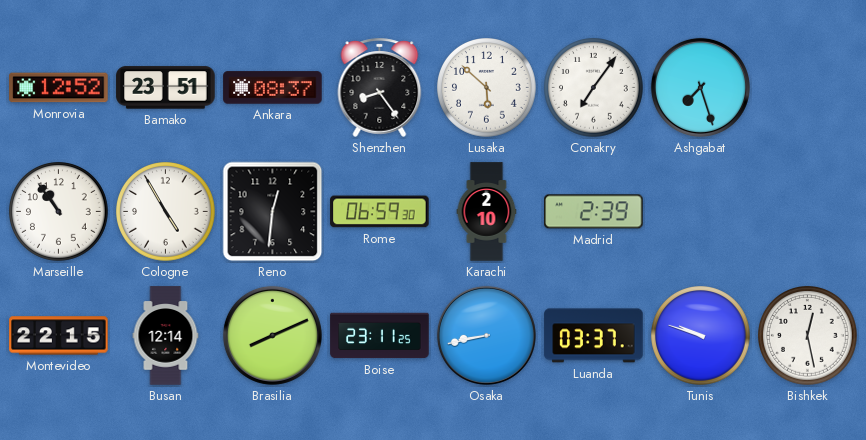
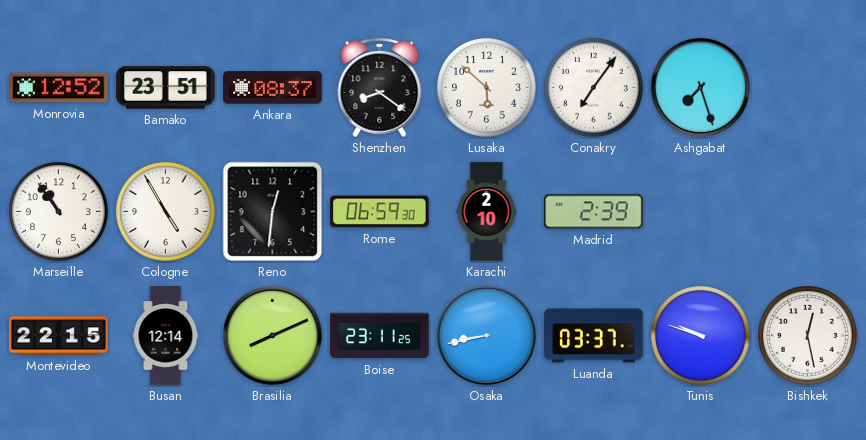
Shenzhen: 8:24 -> 8:21
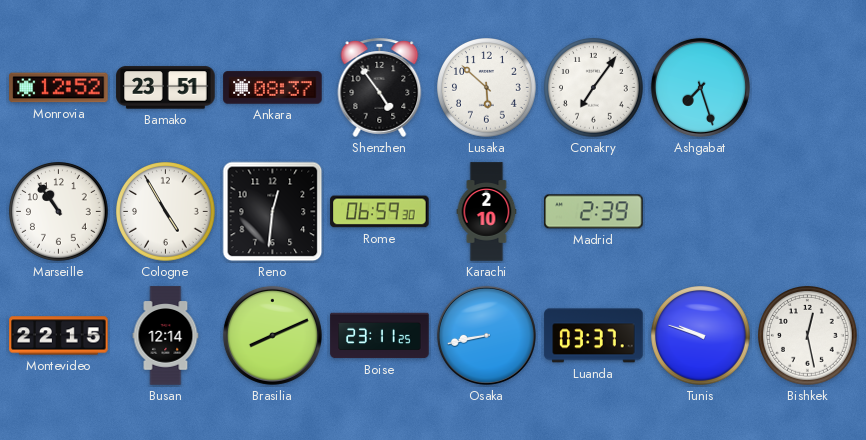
Shenzhen: 8:21 -> 4:54
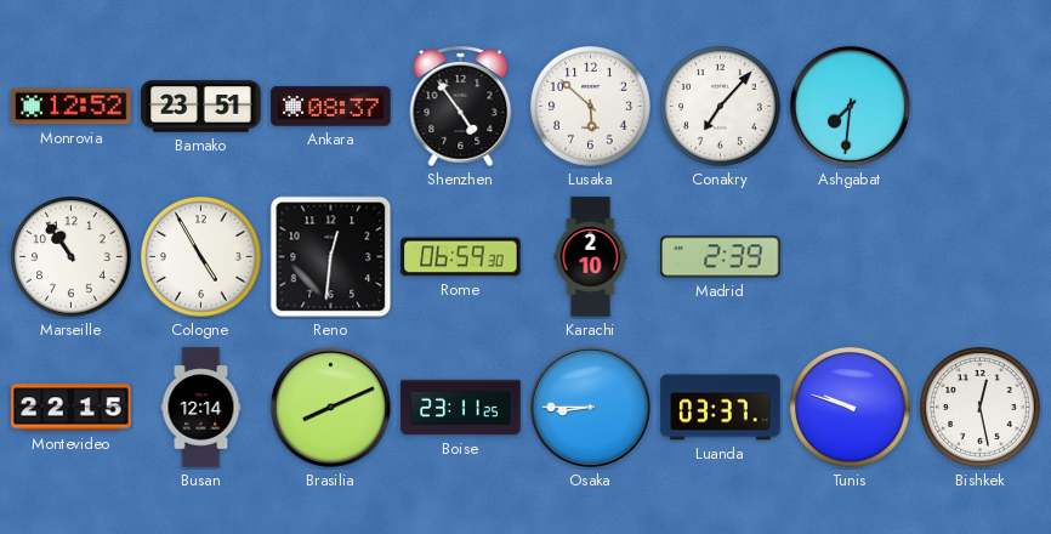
Conakry: 7:06 -> 7:07
Ashgabat: 7:27 -> 7:31
Osaka: 8:43 -> 8:45
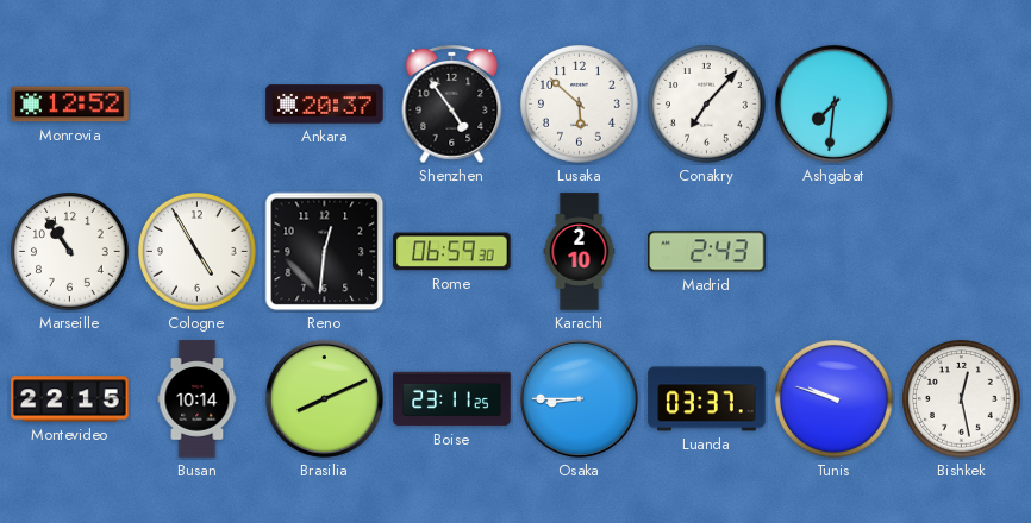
Bamako: 23:51 -> none
Ankara: 08:37 -> 20:37
Madrid: 2:39 -> 2:43
Busan: 12:14 -> 10:14
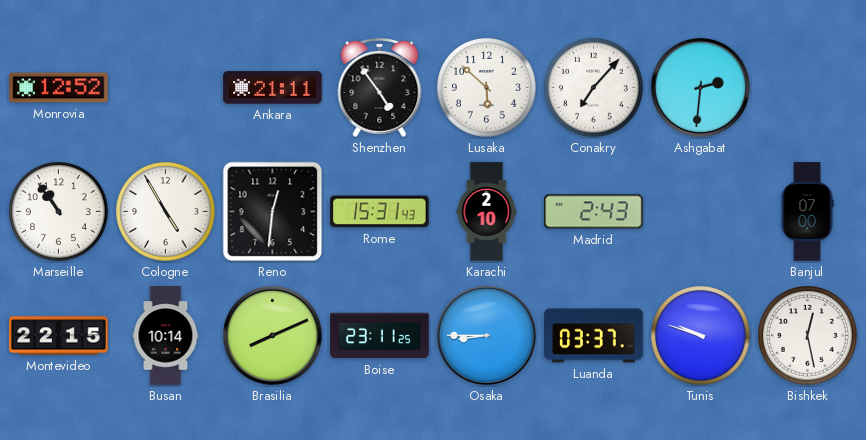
Ankara: 20:37 -> 21:11
Ashgabat: 7:31 -> 2:31
Rome: 06:59 -> 15:31
Banjul: none -> 07:00
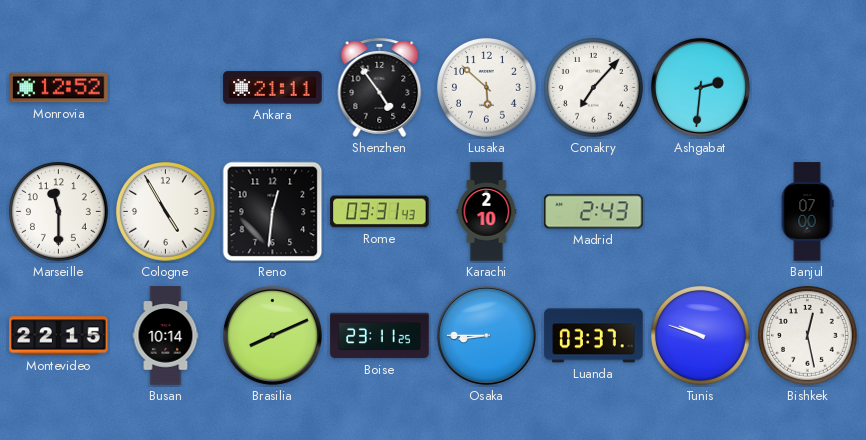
Marseille: 10:54 -> 11:30
Rome: 15:31 -> 03:31
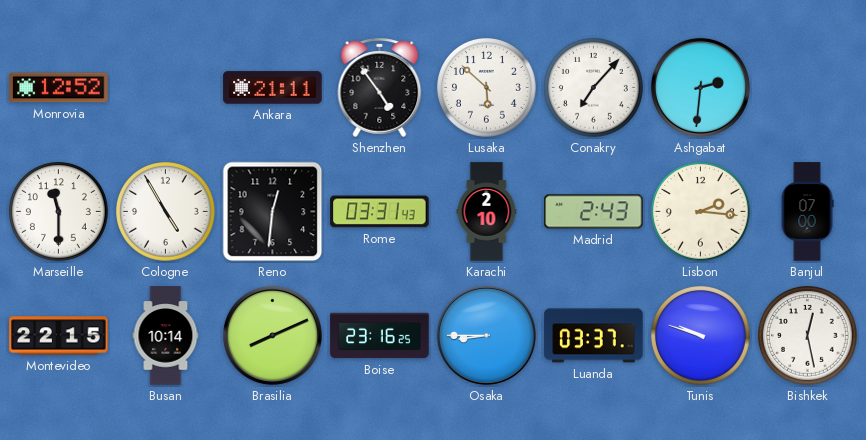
Lisbon: none -> 2:16
Boise: 23:11 -> 23:16
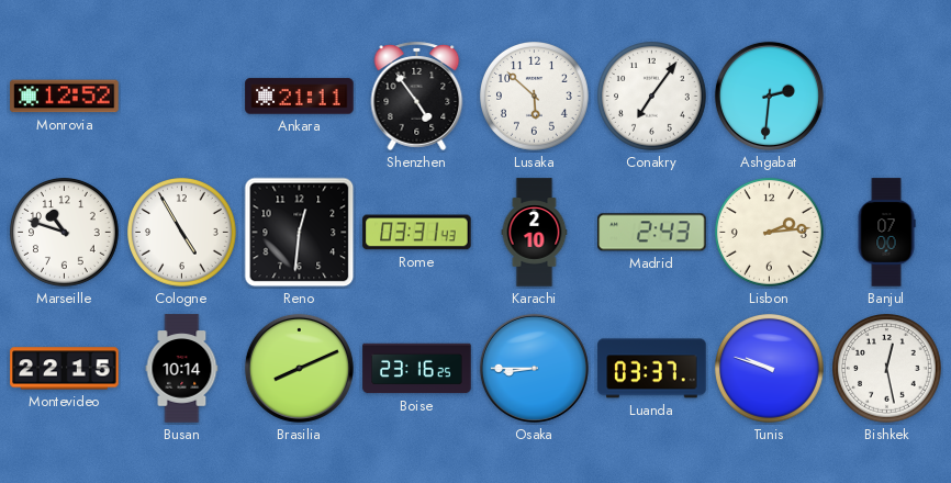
Conakry: 7:07 -> 7:06
Marseille: 11:30 -> 10:48
Lisbon: 2:16 -> 2:14
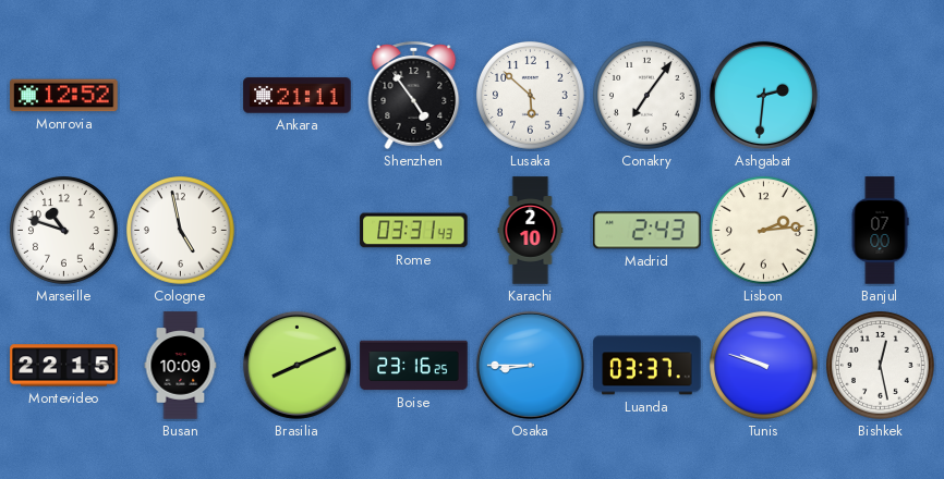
Cologne: 4:55 -> 4:58
Reno: 12:31 -> none
Busan: 10:14 -> 10:09
